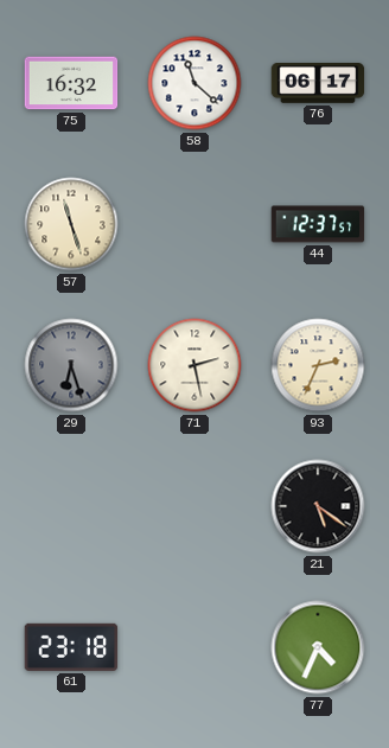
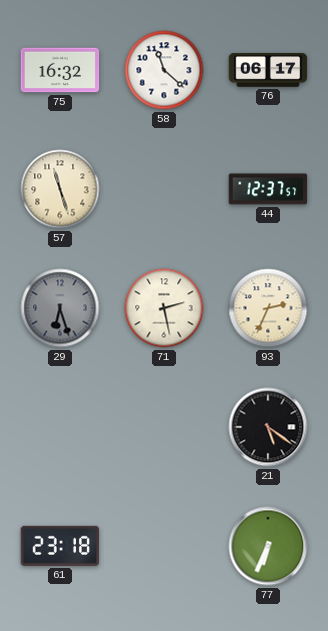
77: 4:34 -> 6:34
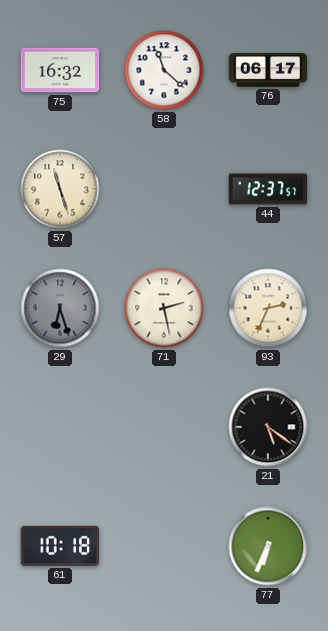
61: 23:18 -> 10:18
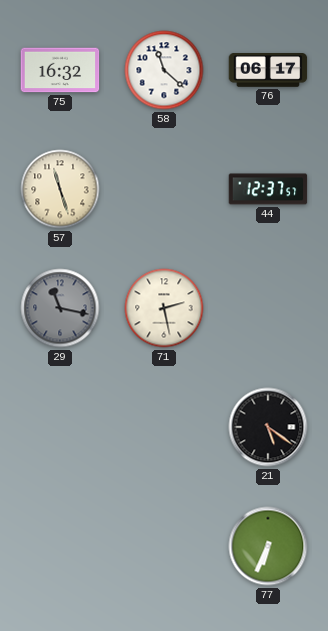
29: 6:27 -> 11:17
93: 2:34 -> none
61: 10:18 -> none
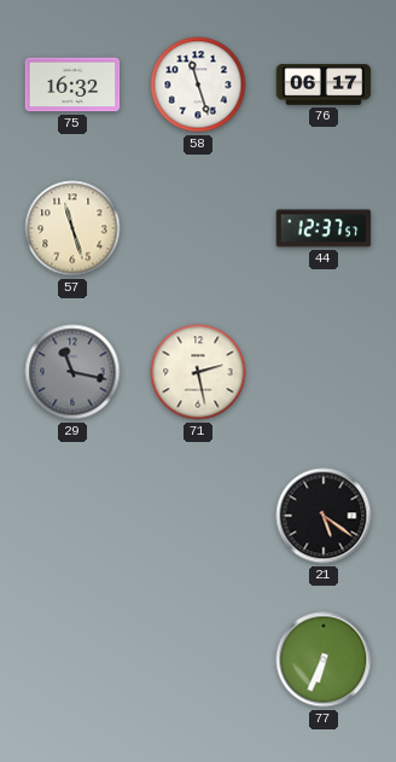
58: 11:22 -> 11:27
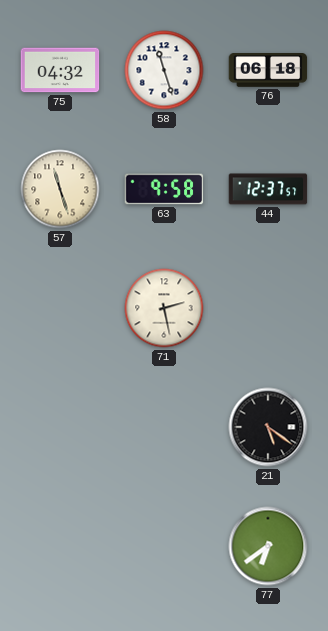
75: 16:32 -> 04:32
76: 06:17 -> 06:18
63: none -> 9:58
29: 11:17 -> none
77: 6:34 -> 6:39
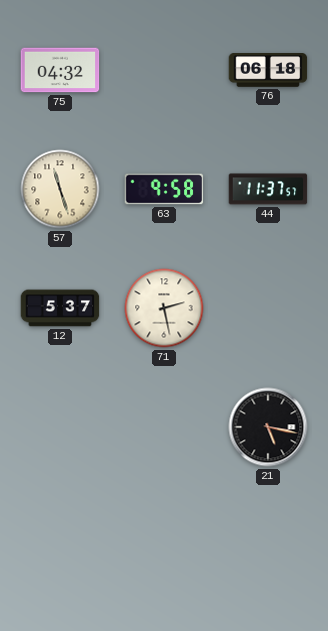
58: 11:27 -> none
44: 12:37 -> 11:37
12: none -> 5:37
21: 5:21 -> 5:17
77: 6:39 -> none
